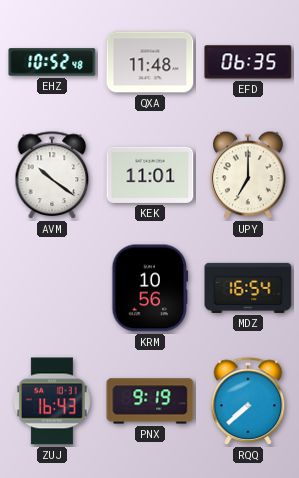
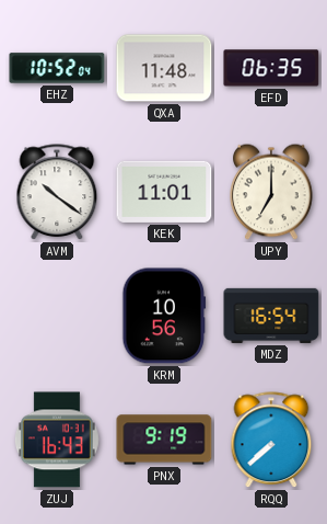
EHZ: 10:52:48 -> 10:52:04
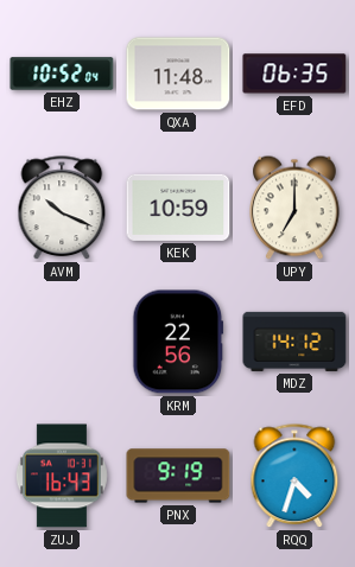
AVM: 10:21 -> 10:19
KEK: 11:01 -> 10:59
KRM: 10:56 -> 22:56
MDZ: 16:54 -> 14:12
RQQ: 7:38 -> 4:33
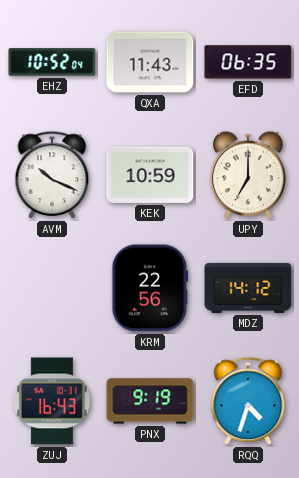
QXA: 11:48 -> 11:43
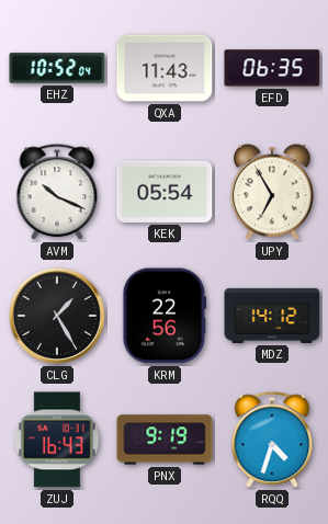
KEK: 10:59 -> 05:54
UPY: 7:00 -> 6:55
CLG: none -> 1:25
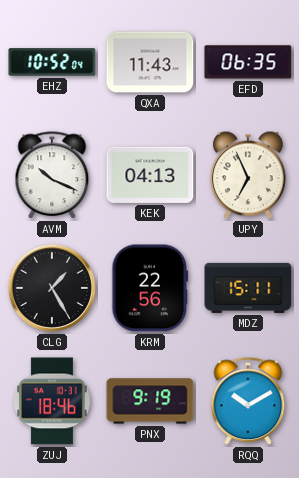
KEK: 05:54 -> 04:13
UPY: 6:55 -> 6:56
MDZ: 14:12 -> 15:11
ZUJ: 16:43 -> 18:46
RQQ: 4:33 -> 10:10
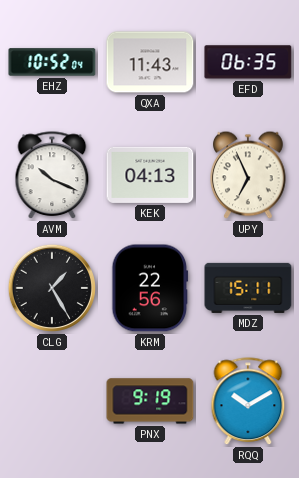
ZUJ: 18:46 -> none
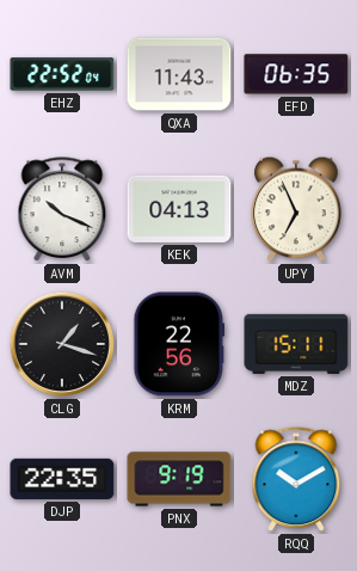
EHZ: 10:52 -> 22:52
CLG: 1:25 -> 1:18
DJP: none -> 22:35
